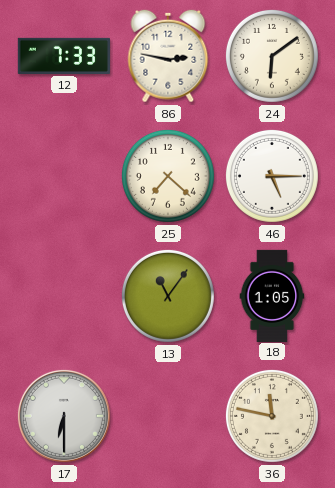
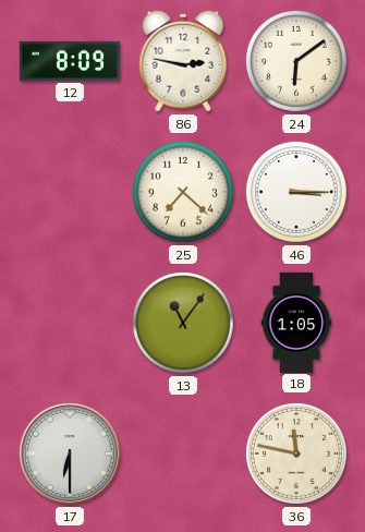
12: 7:33 -> 8:09
46: 5:15 -> 3:15
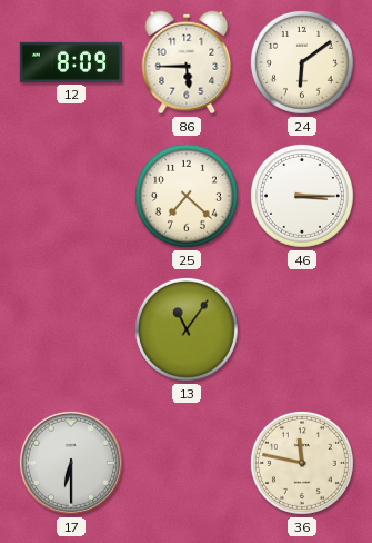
86: 2:47 -> 5:45
18: 1:05 -> none
